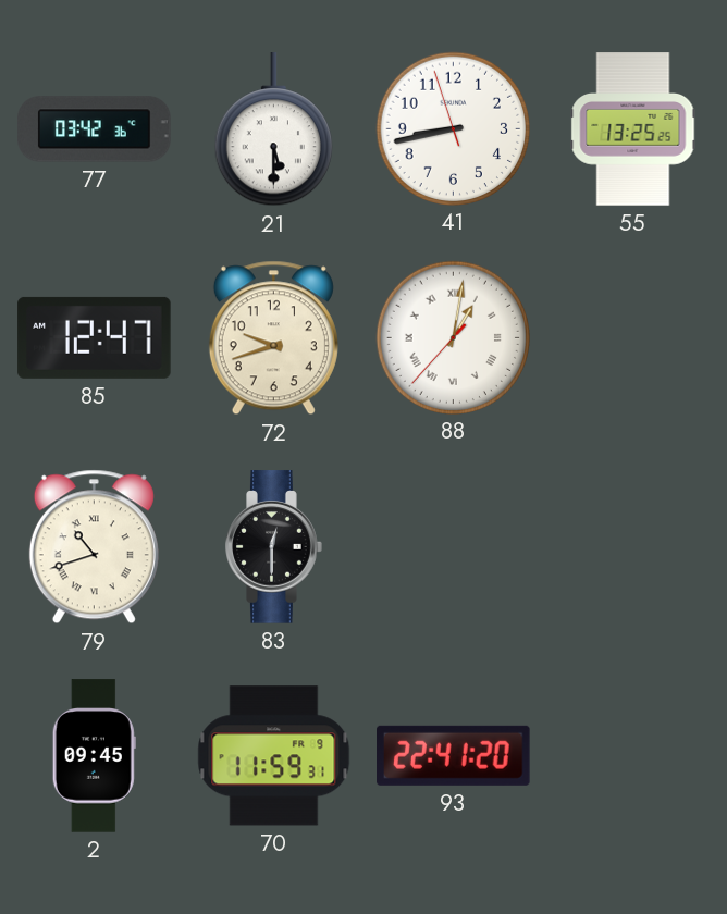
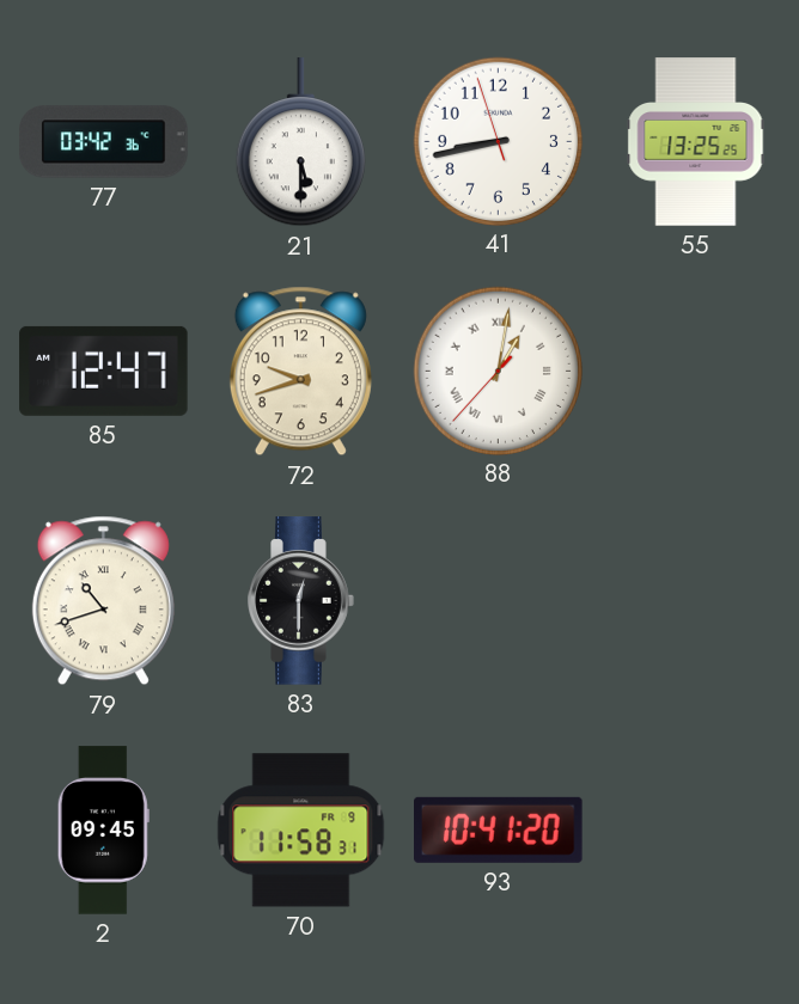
70: 11:59 -> 11:58
93: 22:41 -> 10:41
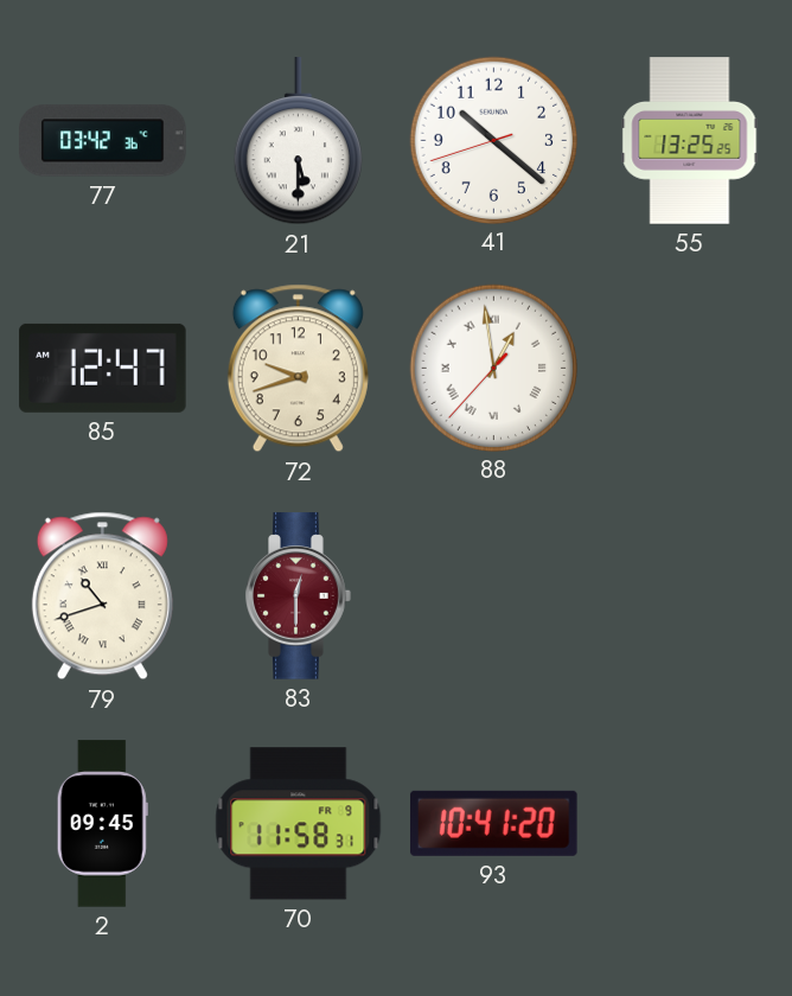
41: 8:42 -> 10:21
88: 1:01 -> 12:58
83 dial: black -> burgundy
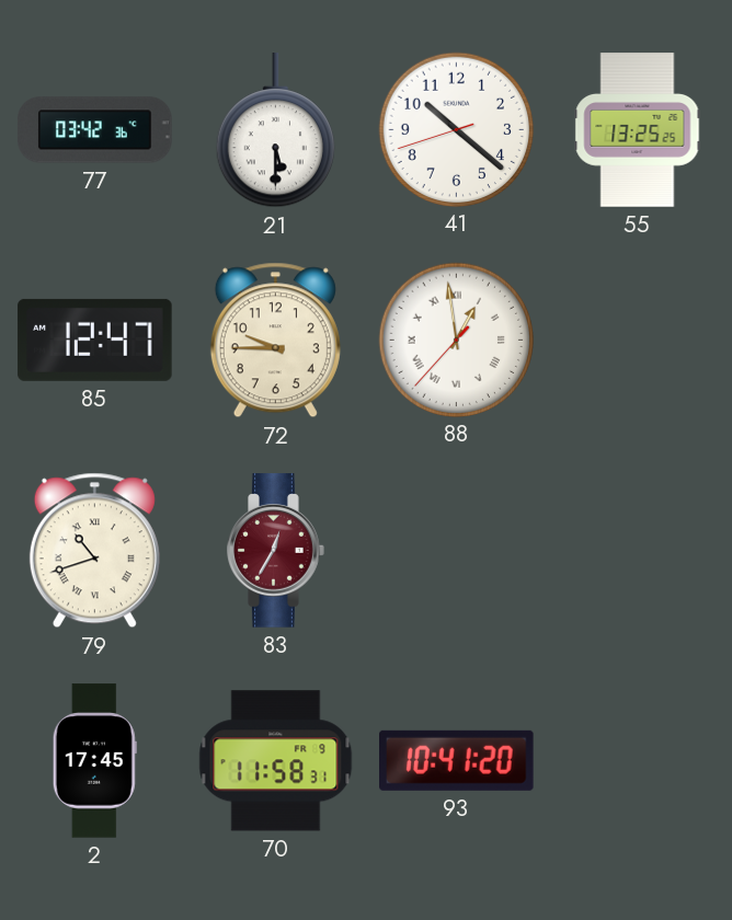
72: 9:42 -> 9:45
83: 12:30 -> 12:35
2: 09:45 -> 17:45
